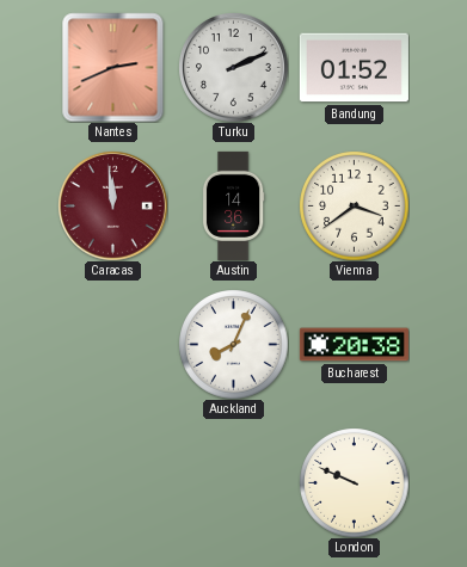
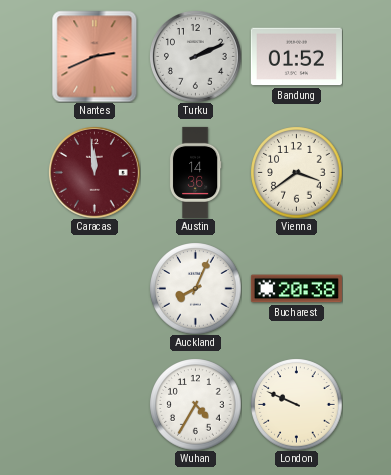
Wuhan: none -> 4:35
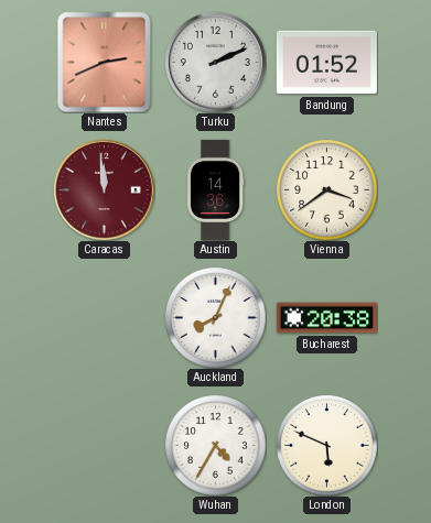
London: 9:49 -> 5:49
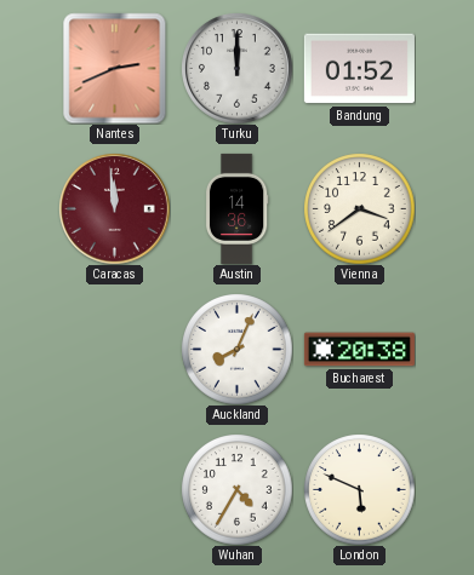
Turku: 2:11 -> 12:00
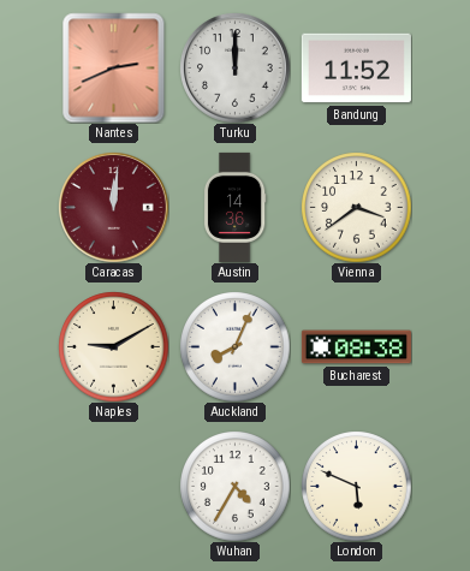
Bandung: 01:52 -> 11:52
Caracas: 11:59 -> 12:01
Naples: none -> 9:10
Bucharest: 20:38 -> 08:38
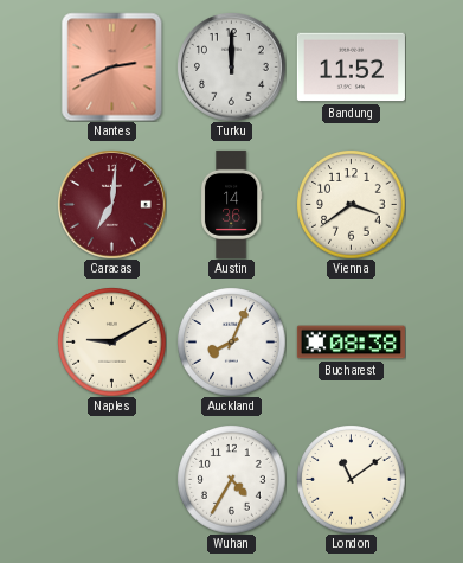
Caracas: 12:01 -> 7:01
London: 5:49 -> 11:09
